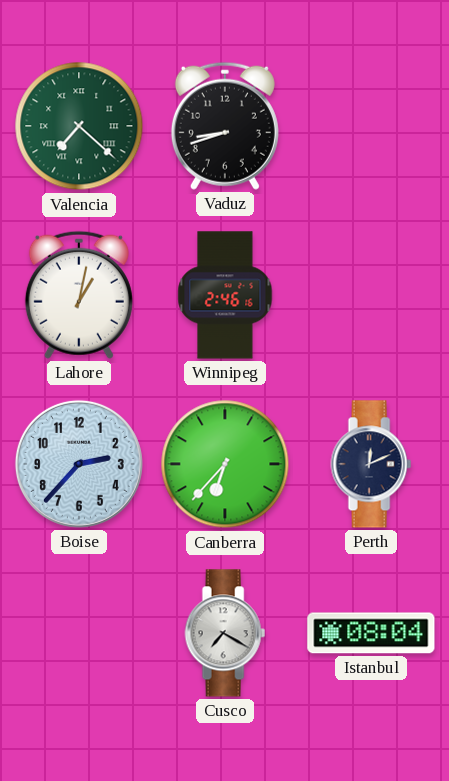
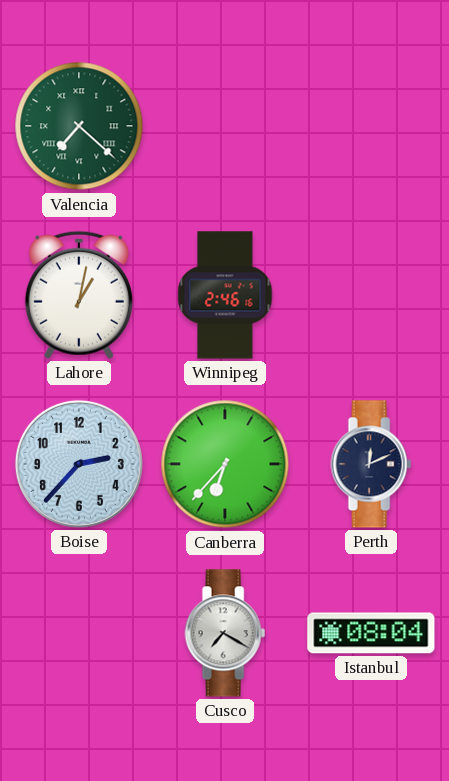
Vaduz: 8:42 -> none
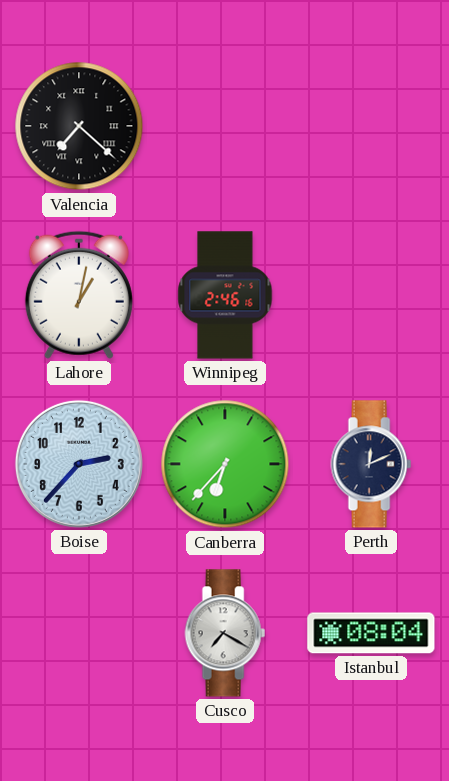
Valencia dial: green -> black
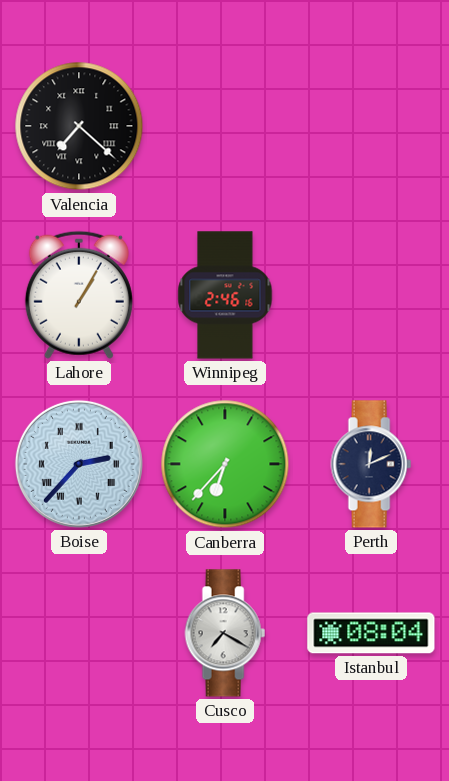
Lahore: 1:02 -> 1:05
Boise numerals: Arabic -> Roman
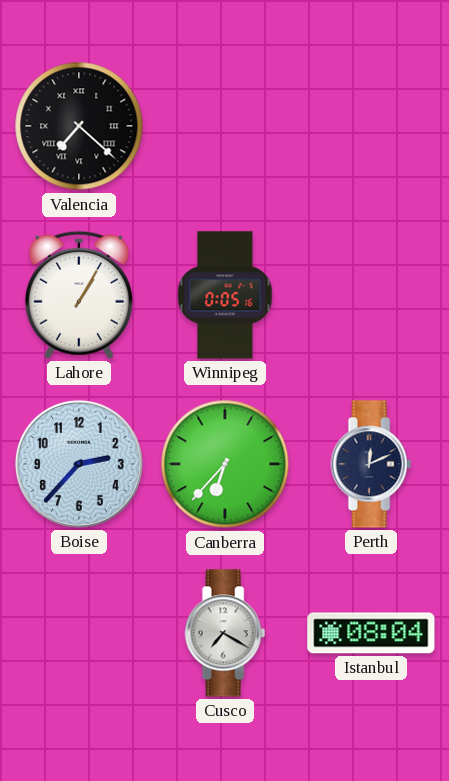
Winnipeg: 2:46 -> 0:05
Boise numerals: Roman -> Arabic
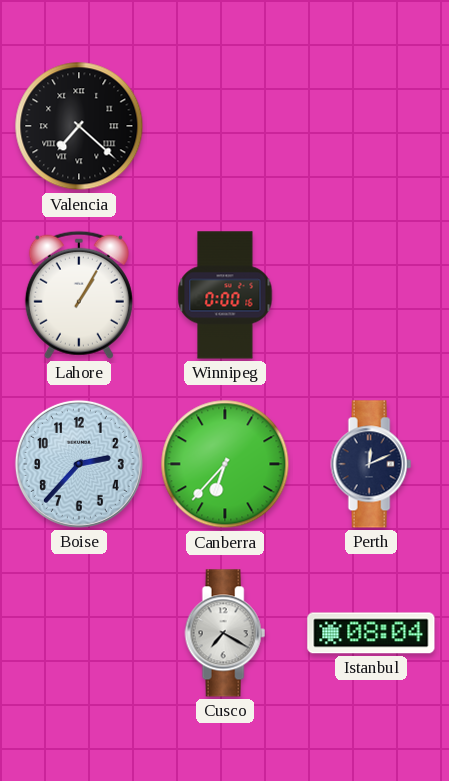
Winnipeg: 0:05 -> 0:00
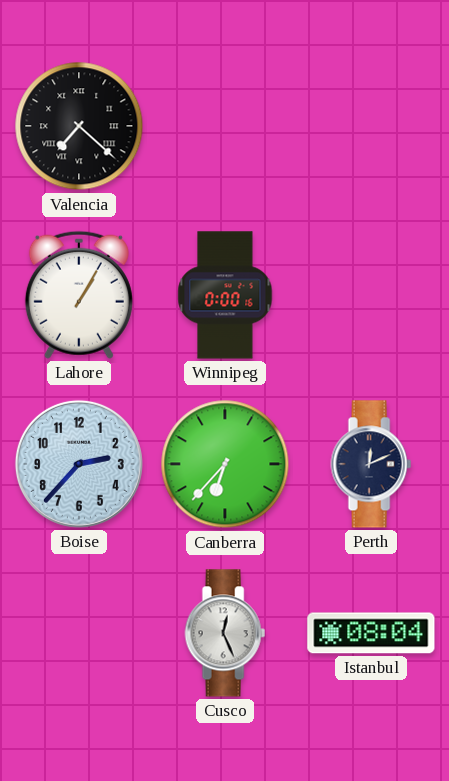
Cusco: 7:20 -> 12:26
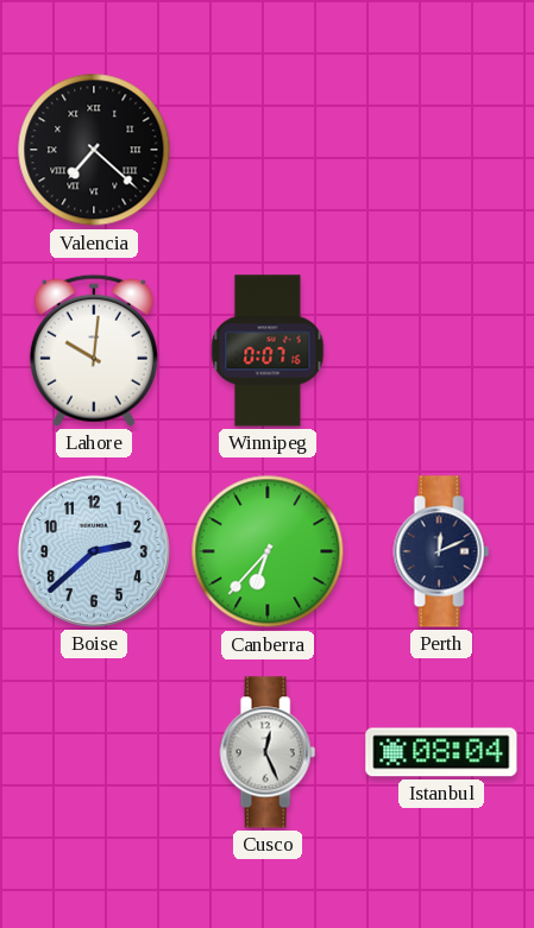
Lahore: 1:05 -> 10:01
Winnipeg: 0:00 -> 0:07
Boise: 2:37 -> 2:38
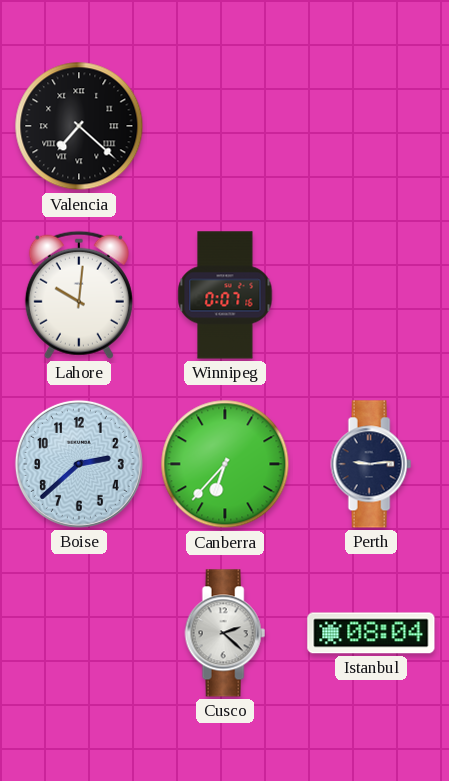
Perth: 12:11 -> 9:14
Cusco: 12:26 -> 2:22
